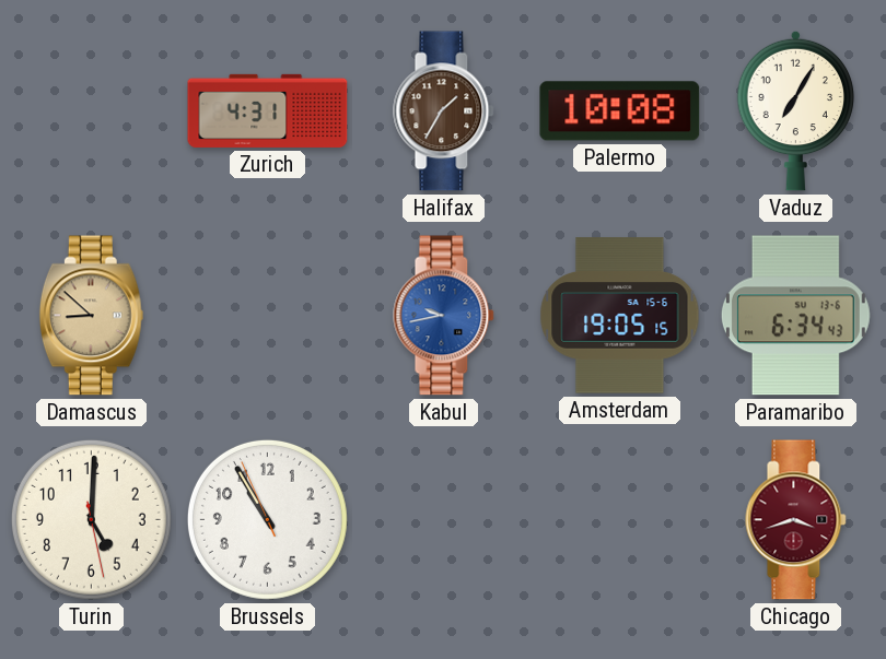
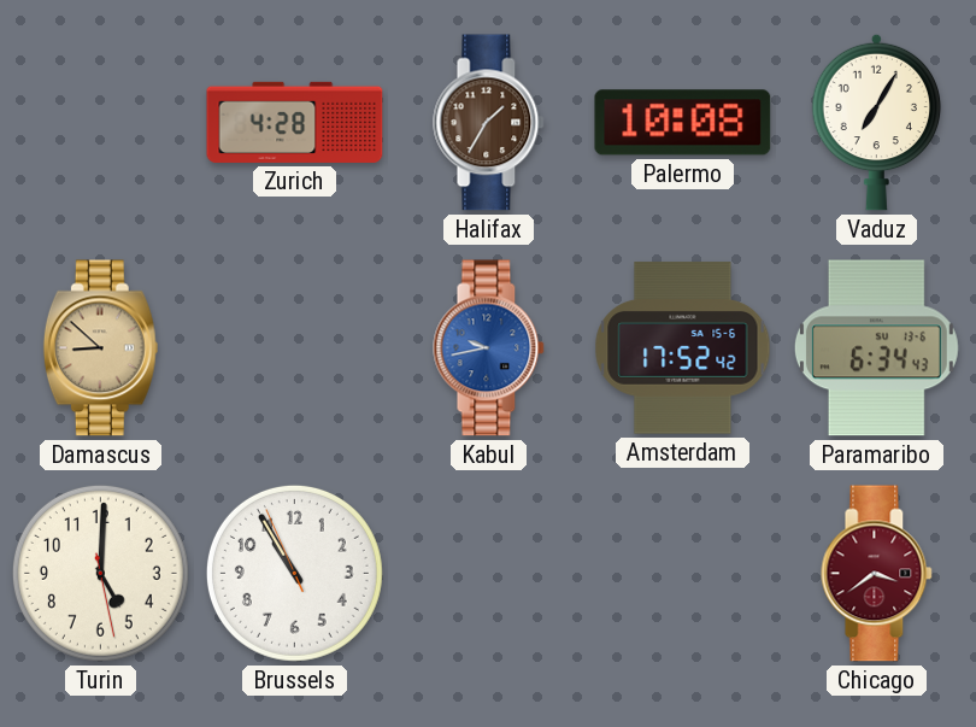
Zurich: 4:31 -> 4:28
Amsterdam: 19:05 -> 17:52
Chicago: 3:42 -> 3:39
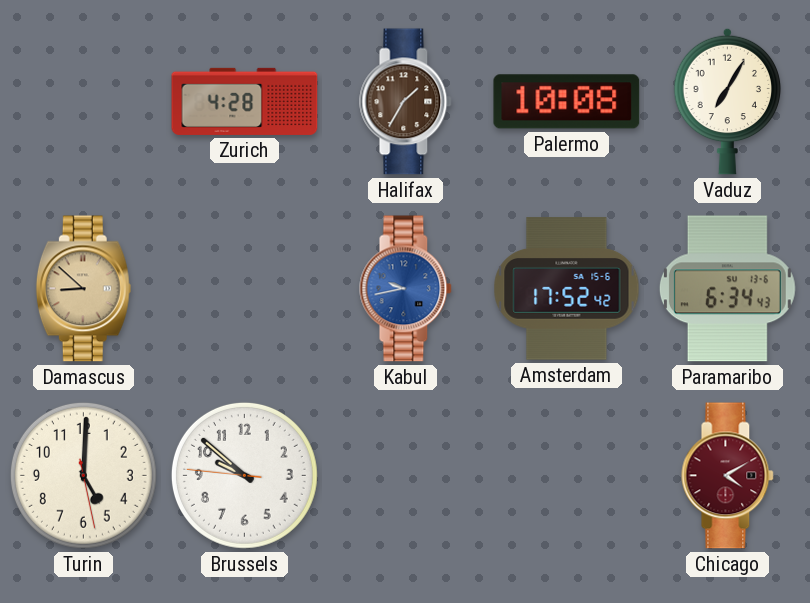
Brussels: 10:54 -> 9:51
Chicago: 3:39 -> 4:10
